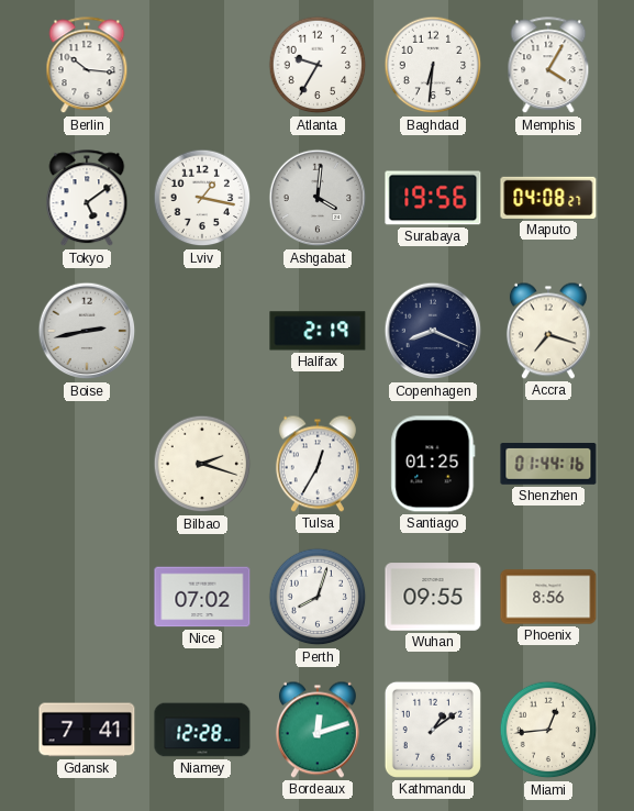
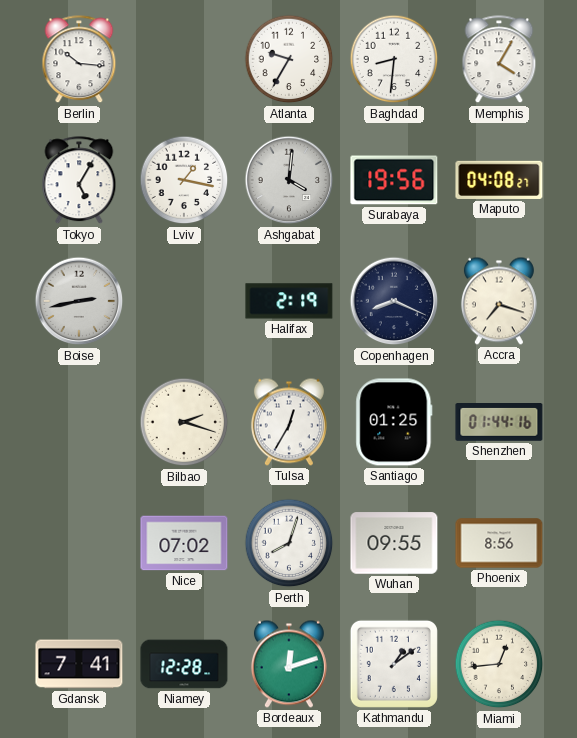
Baghdad: 6:31 -> 8:31
Tokyo: 5:09 -> 5:05
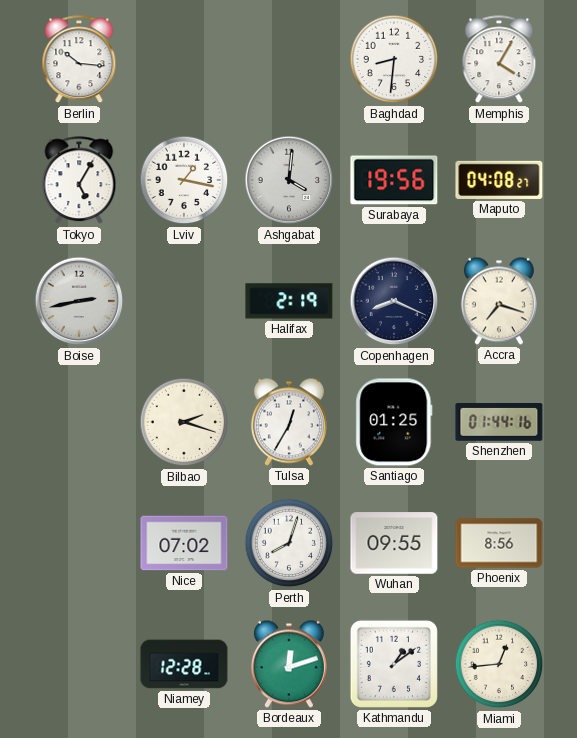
Atlanta: 9:35 -> none
Gdansk: 7:41 -> none
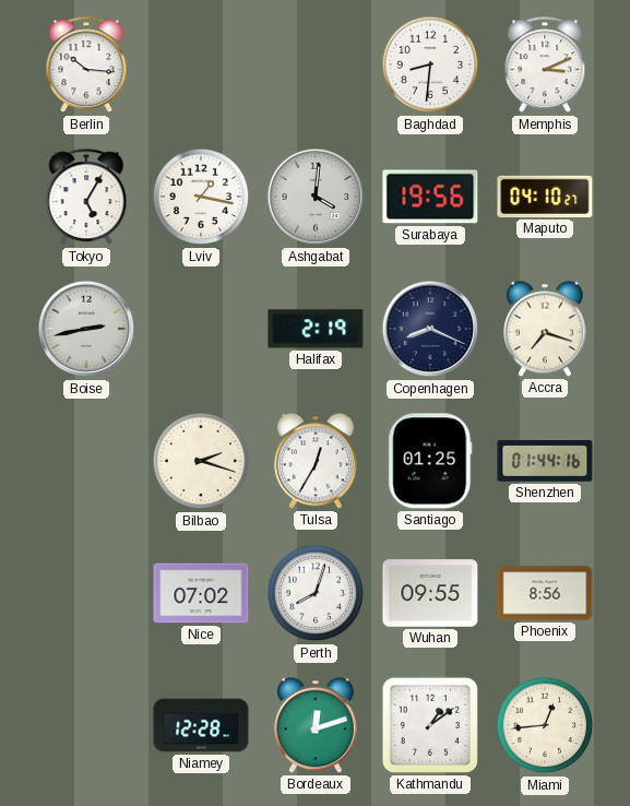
Memphis: 4:05 -> 3:11
Maputo: 04:08 -> 04:10
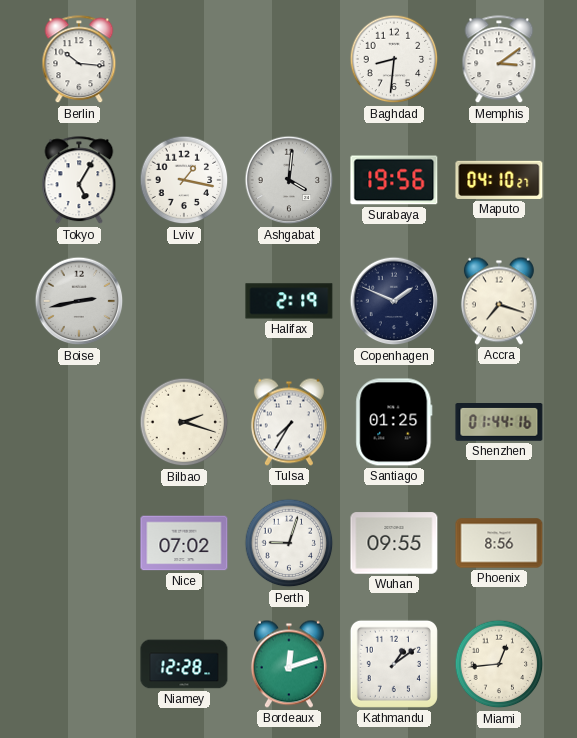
Memphis: 3:11 -> 3:09
Copenhagen: 8:19 -> 1:49
Tulsa: 12:35 -> 7:35
Perth: 8:03 -> 9:03
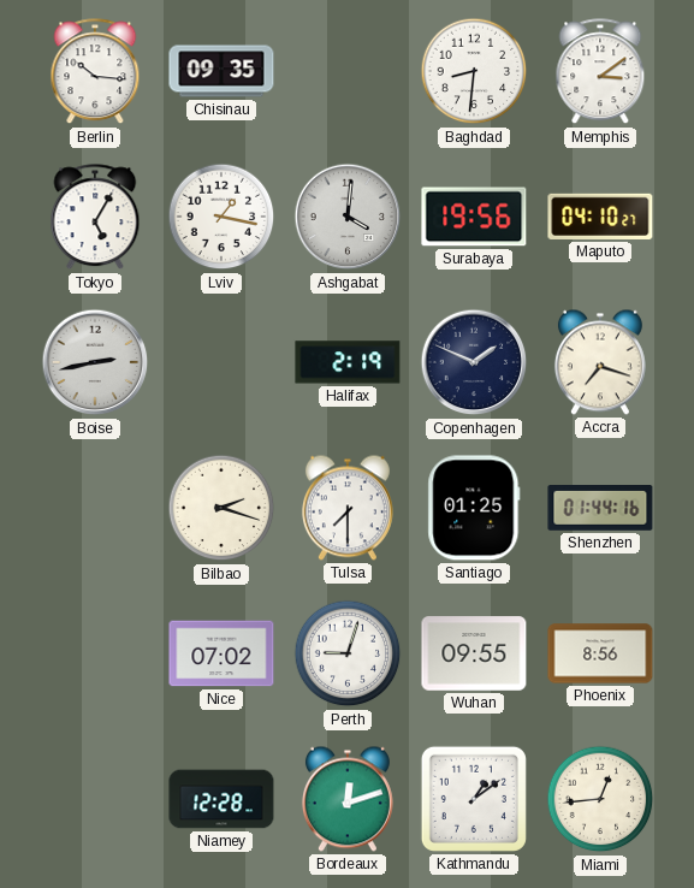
Chisinau: none -> 09:35
Tulsa: 7:35 -> 7:30
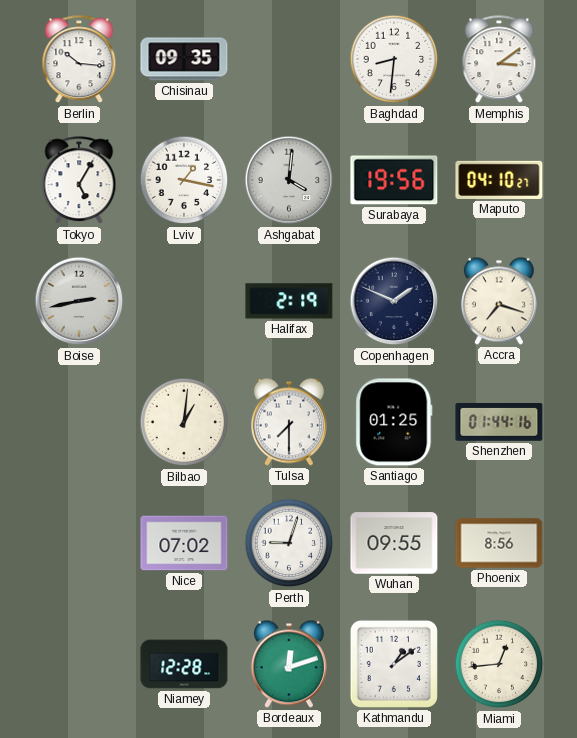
Bilbao: 2:18 -> 1:01
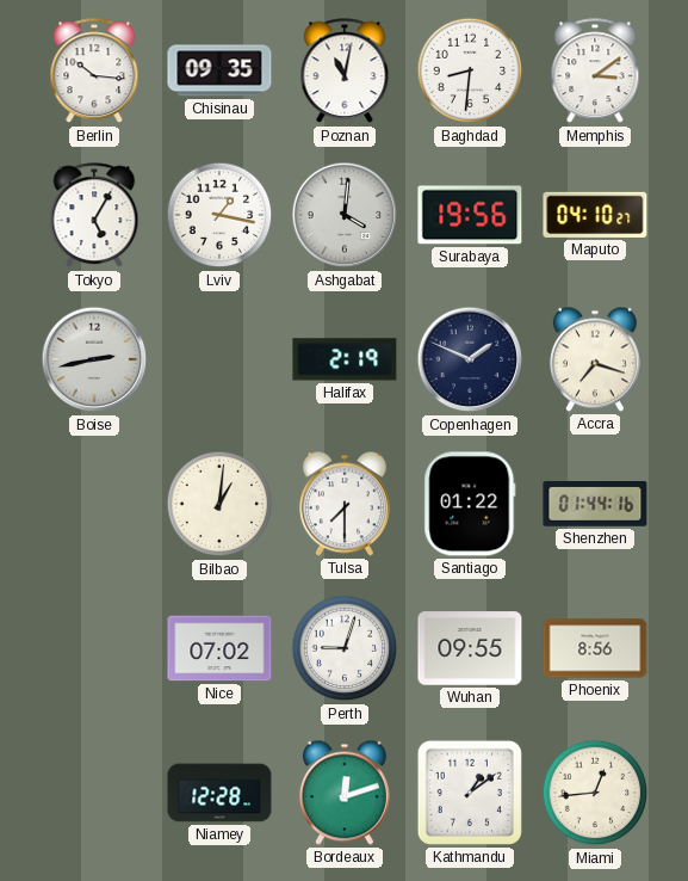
Poznan: none -> 11:02
Santiago: 01:25 -> 01:22
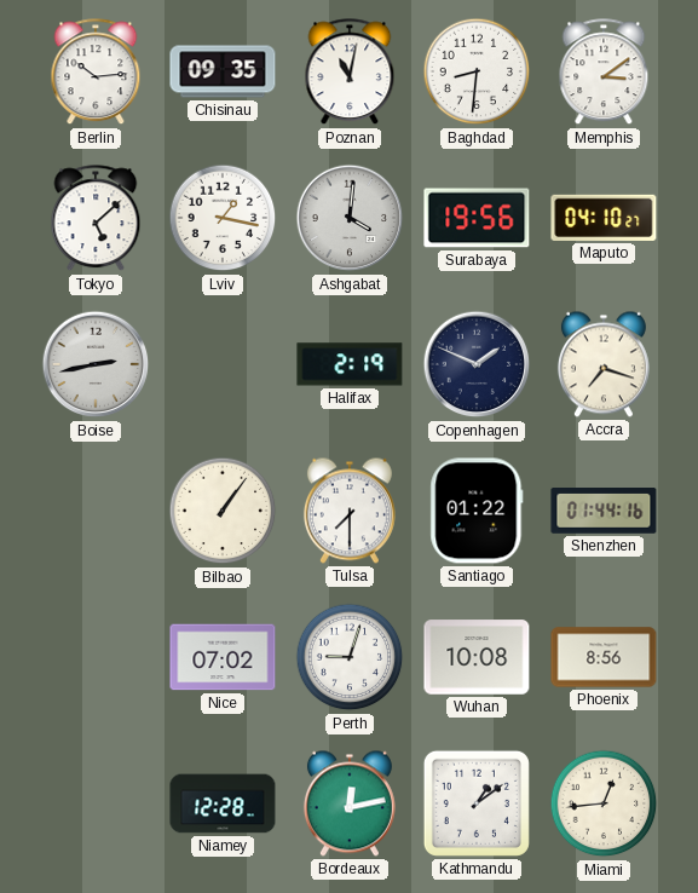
Berlin: 10:16 -> 10:14
Tokyo: 5:05 -> 5:08
Bilbao: 1:01 -> 1:06
Wuhan: 09:55 -> 10:08
Bordeaux: 12:12 -> 12:13
